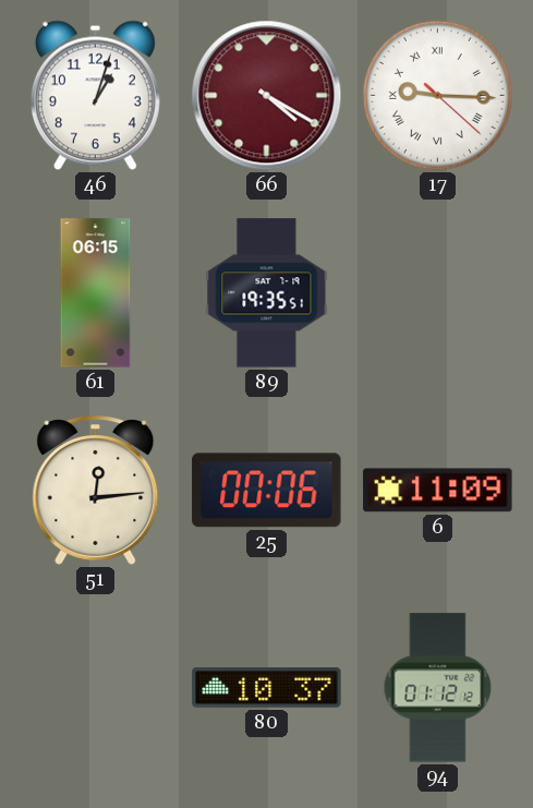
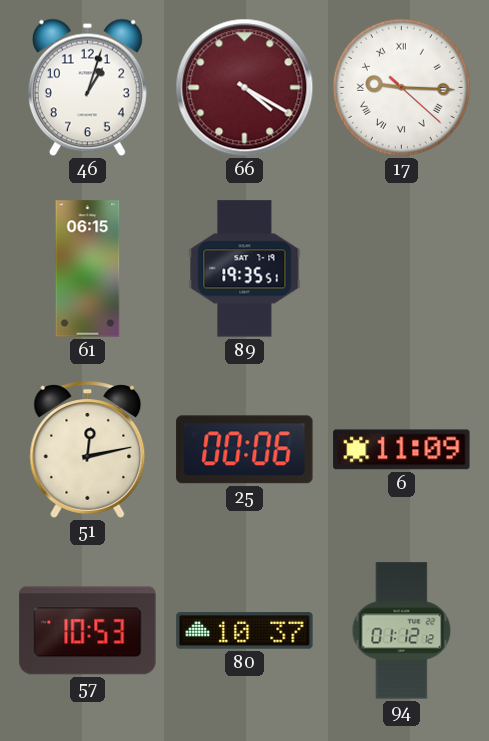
51: 12:14 -> 12:13
57: none -> 10:53
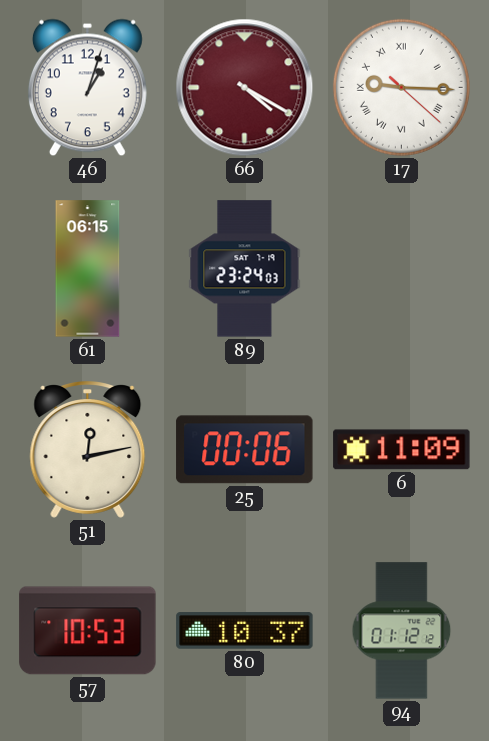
89: 19:35 -> 23:24
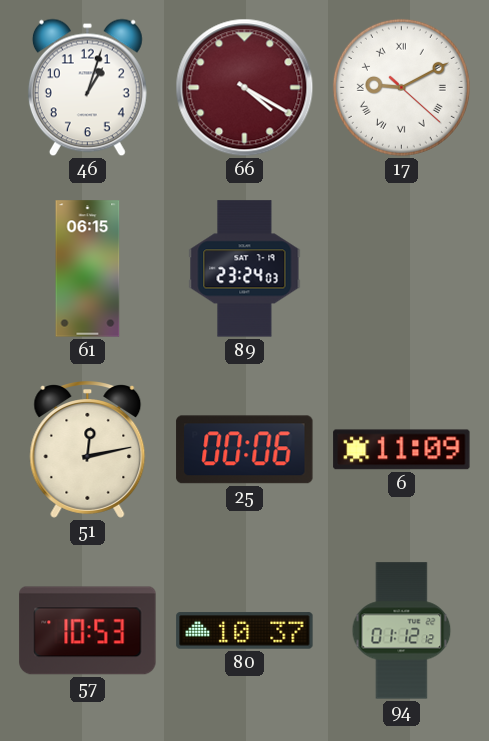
17: 9:15 -> 9:10
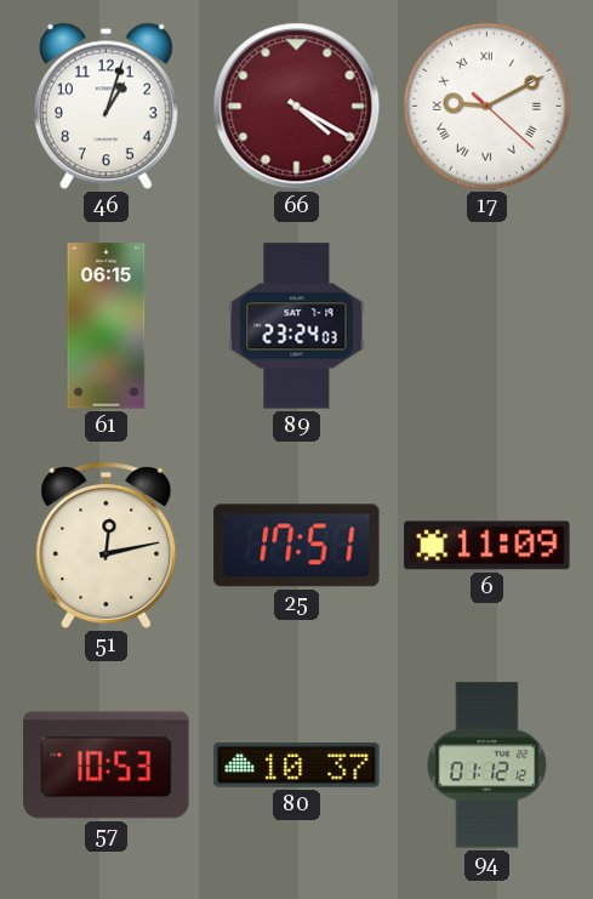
25: 00:06 -> 17:51
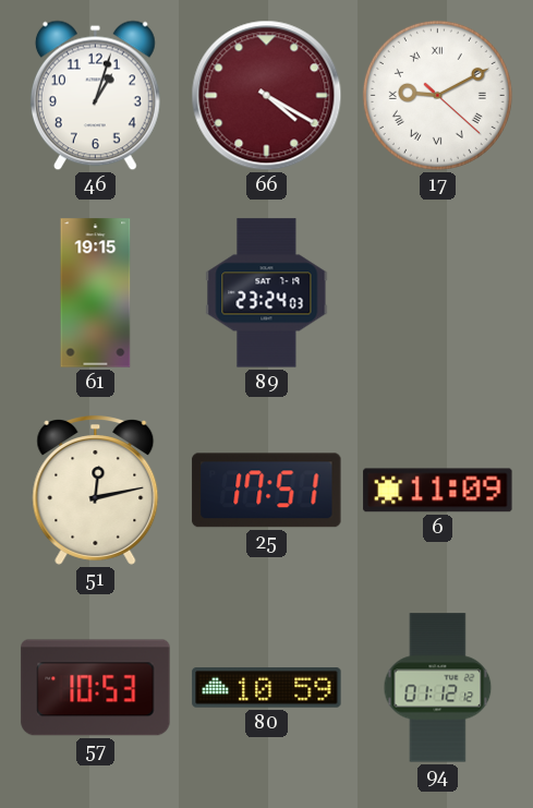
61: 06:15 -> 19:15
80: 10:37 -> 10:59
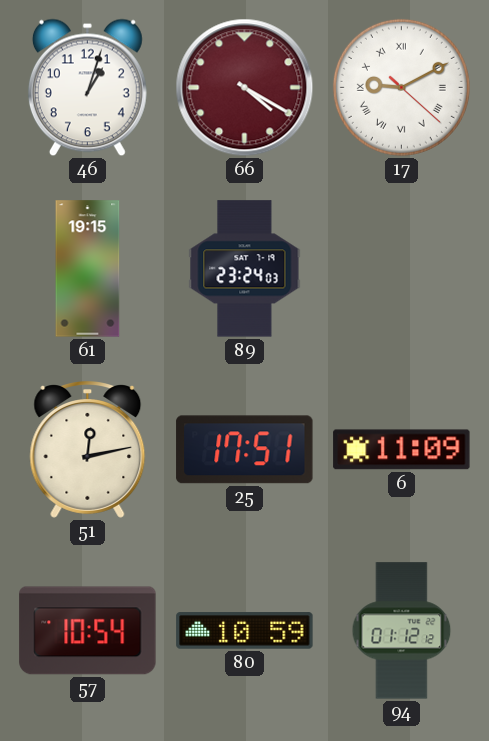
57: 10:53 -> 10:54
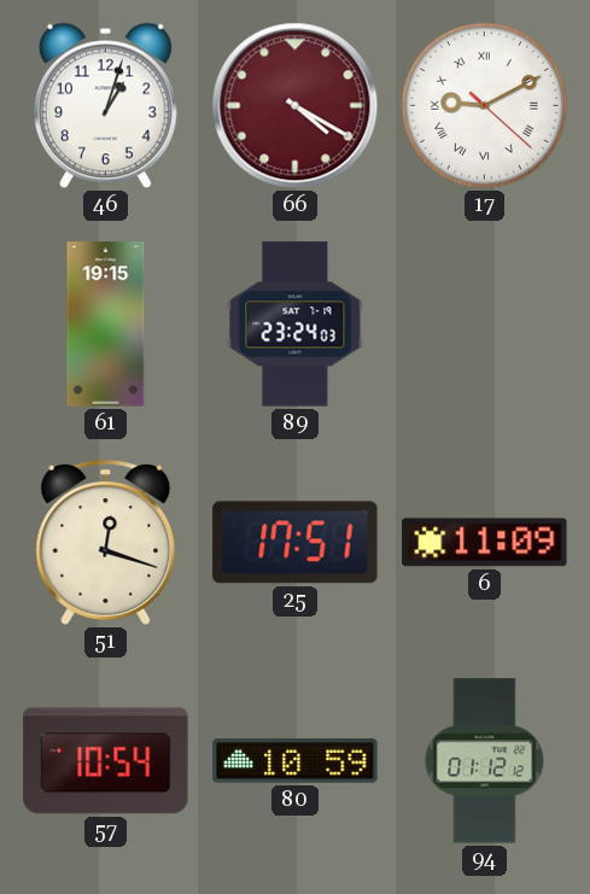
51: 12:13 -> 12:18
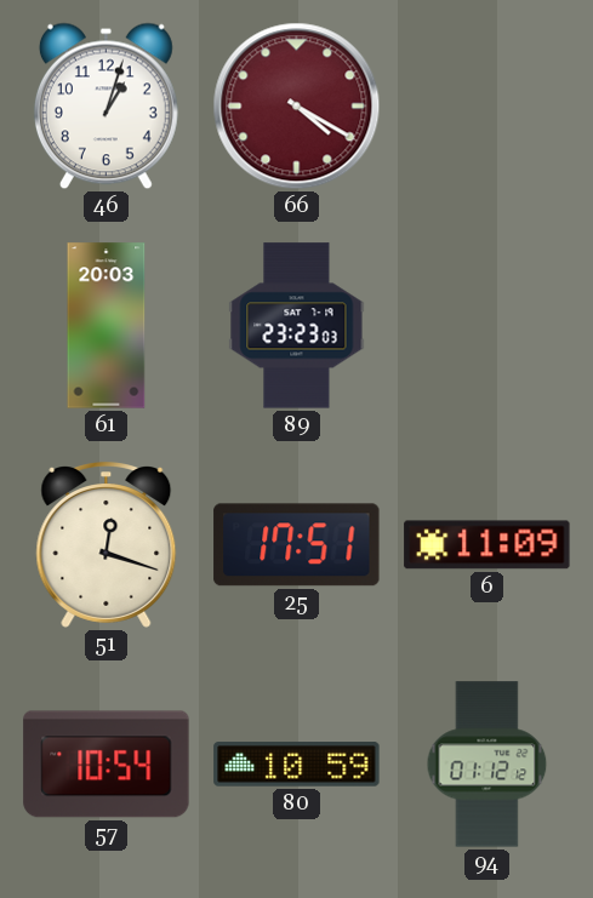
17: 9:10 -> none
61: 19:15 -> 20:03
89: 23:24 -> 23:23
